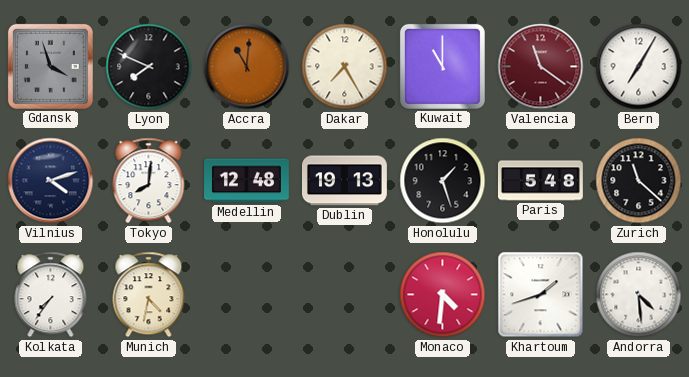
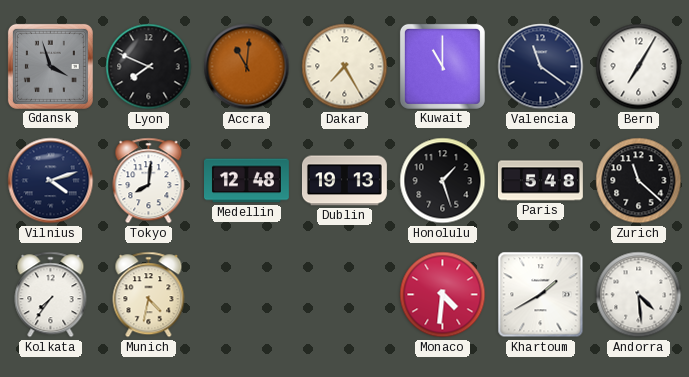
Valencia dial: burgundy -> navy
Khartoum: 1:42 -> 1:40
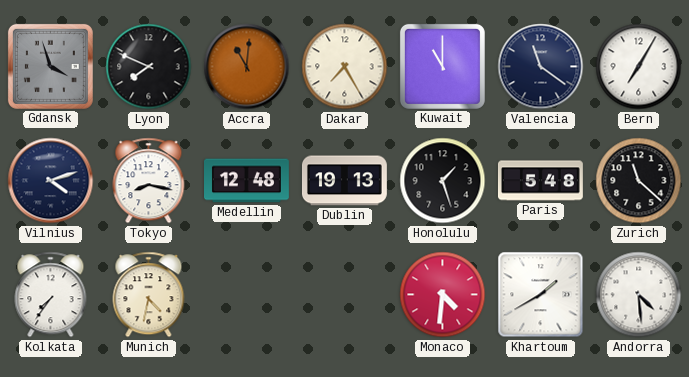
Tokyo: 8:01 -> 8:17
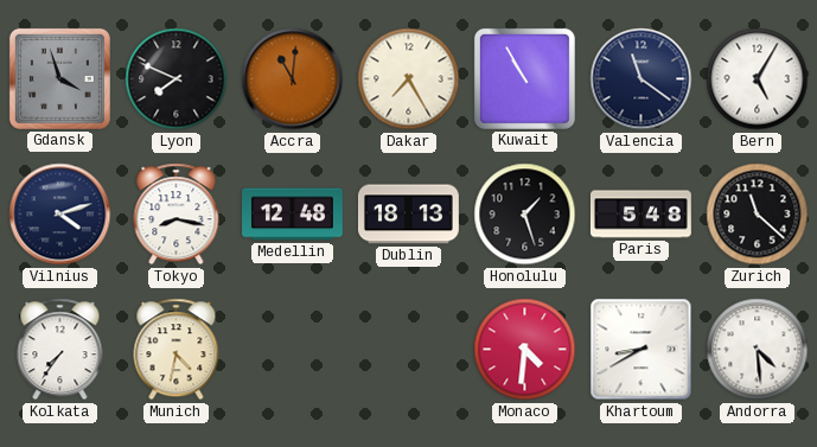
Kuwait: 11:00 -> 10:55
Bern: 7:05 -> 5:05
Dublin: 19:13 -> 18:13
Khartoum: 1:40 -> 8:40
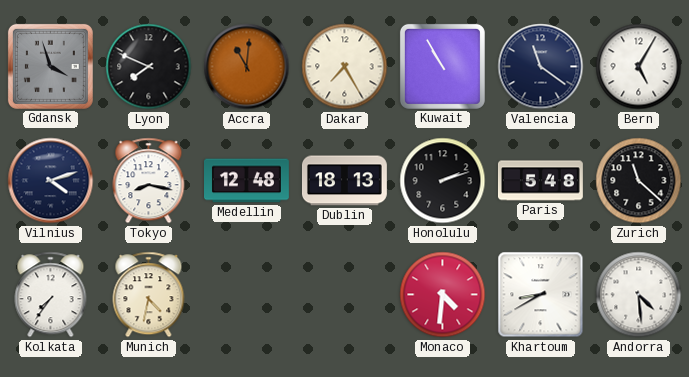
Honolulu: 1:27 -> 2:12
